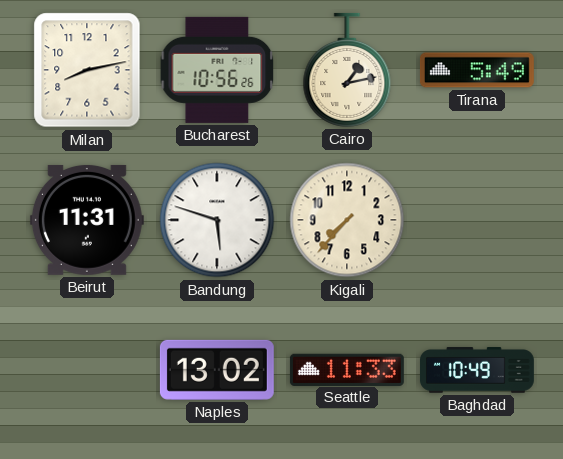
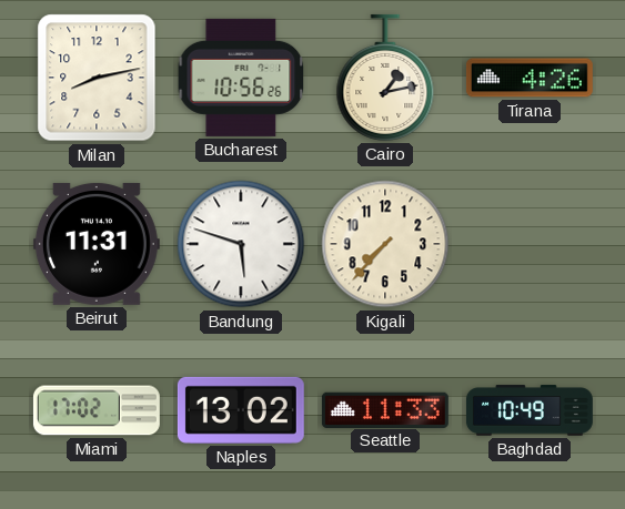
Tirana: 5:49 -> 4:26
Miami: none -> 17:02
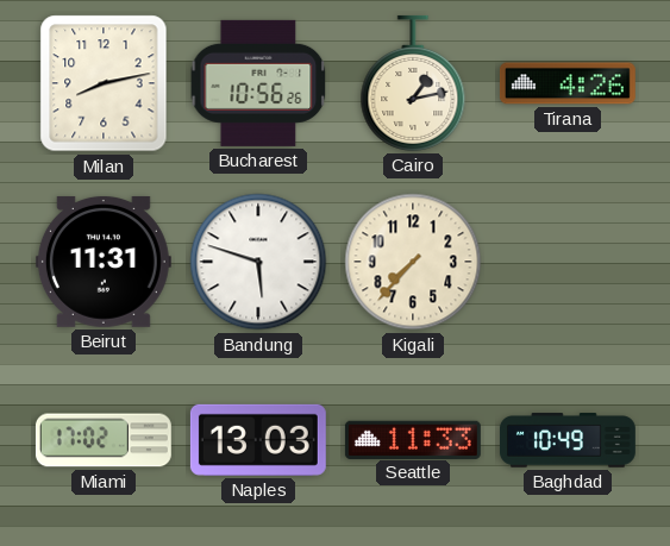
Naples: 13:02 -> 13:03
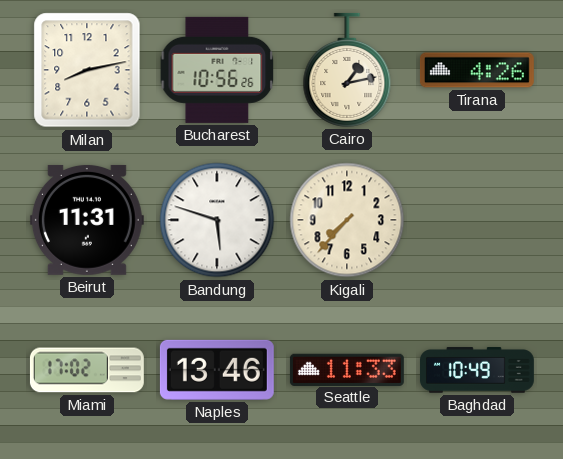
Naples: 13:03 -> 13:46
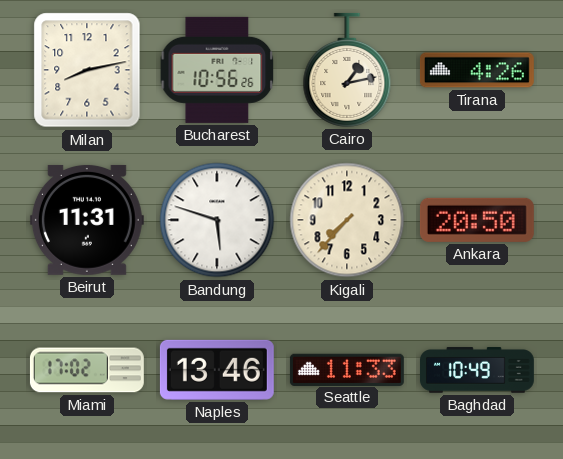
Ankara: none -> 20:50
